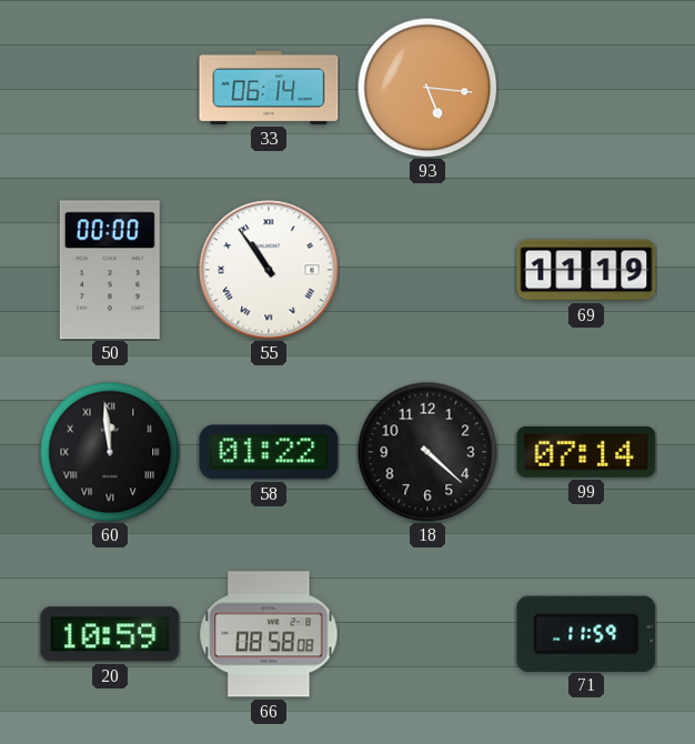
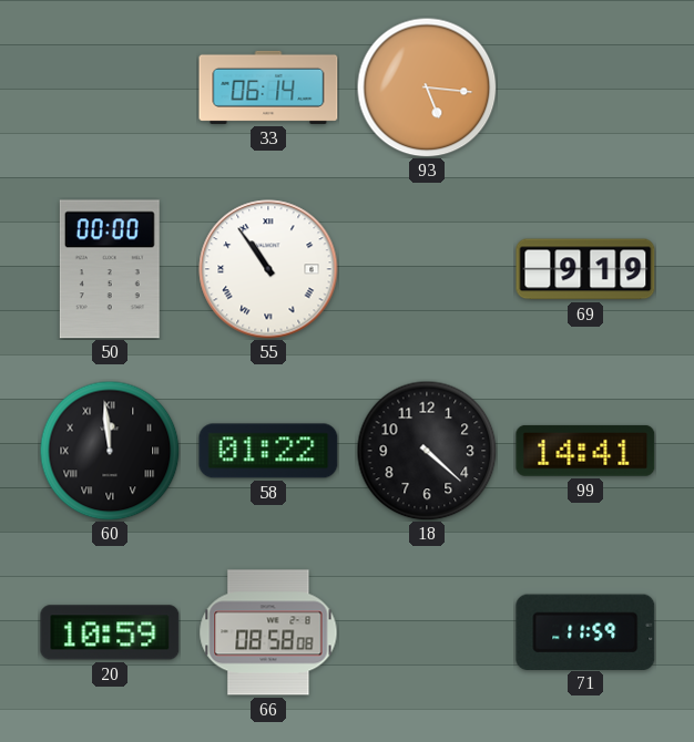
69: 11:19 -> 9:19
99: 07:14 -> 14:41
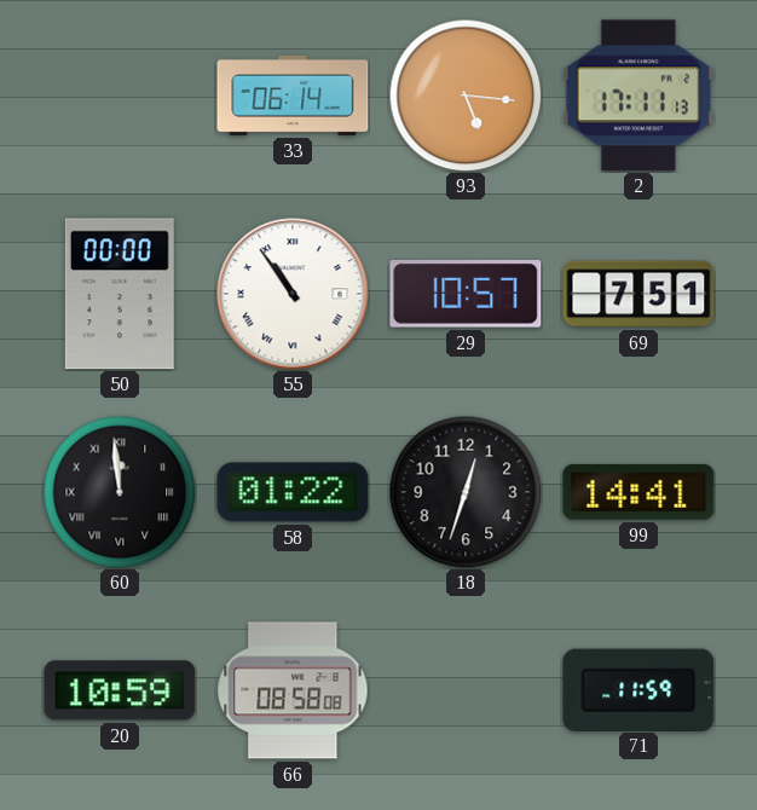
2: none -> 17:11
29: none -> 10:57
69: 9:19 -> 7:51
18: 4:22 -> 12:33
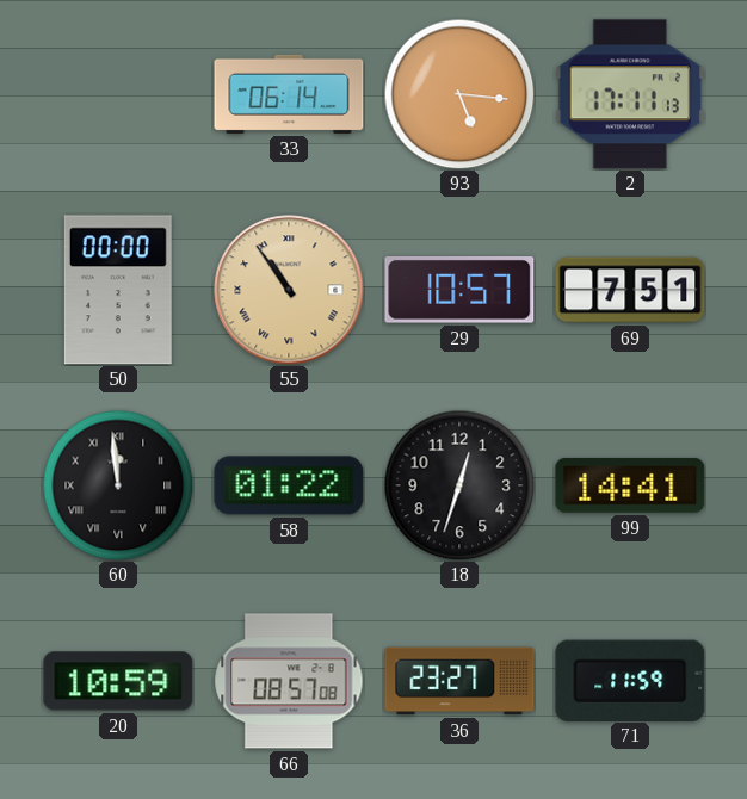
55 dial: white -> champagne
66: 08:58 -> 08:57
36: none -> 23:27
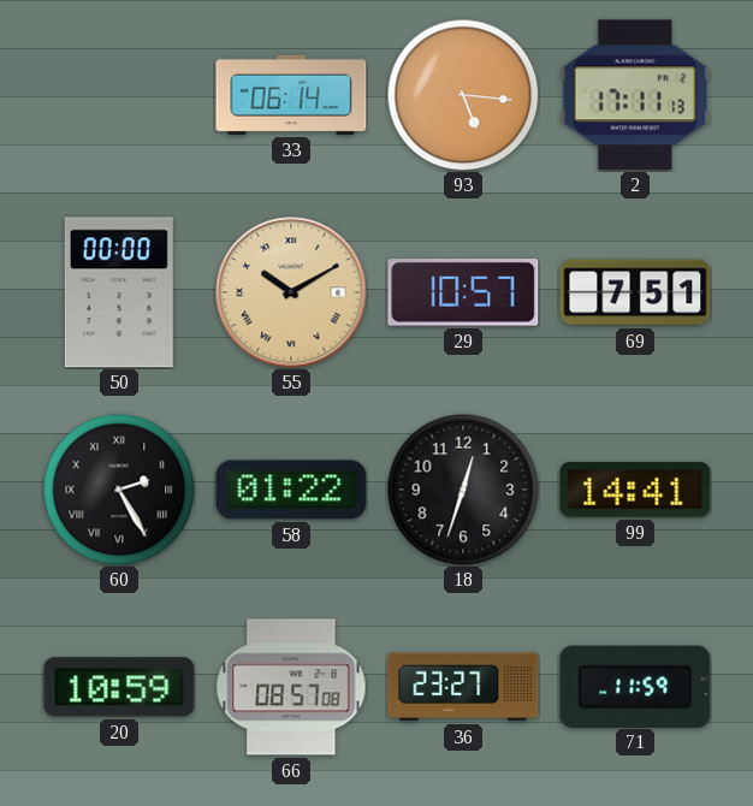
55: 10:54 -> 10:10
60: 11:59 -> 2:25
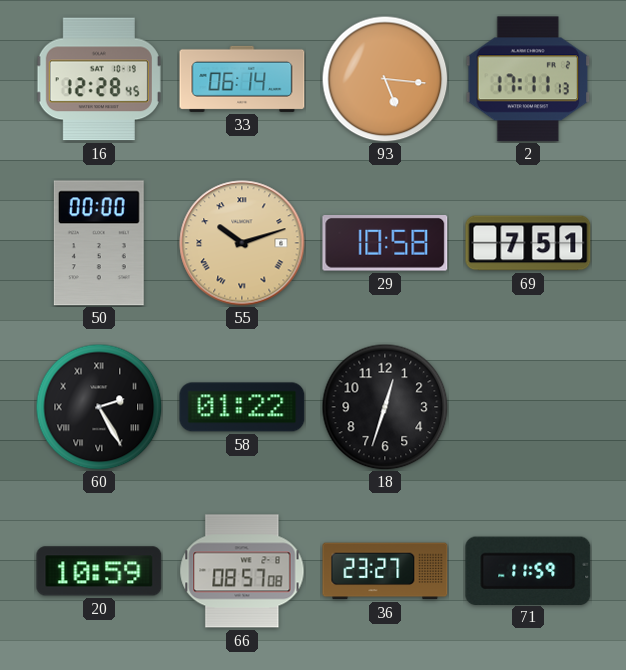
16: none -> 12:28
55: 10:10 -> 10:12
29: 10:57 -> 10:58
99: 14:41 -> none
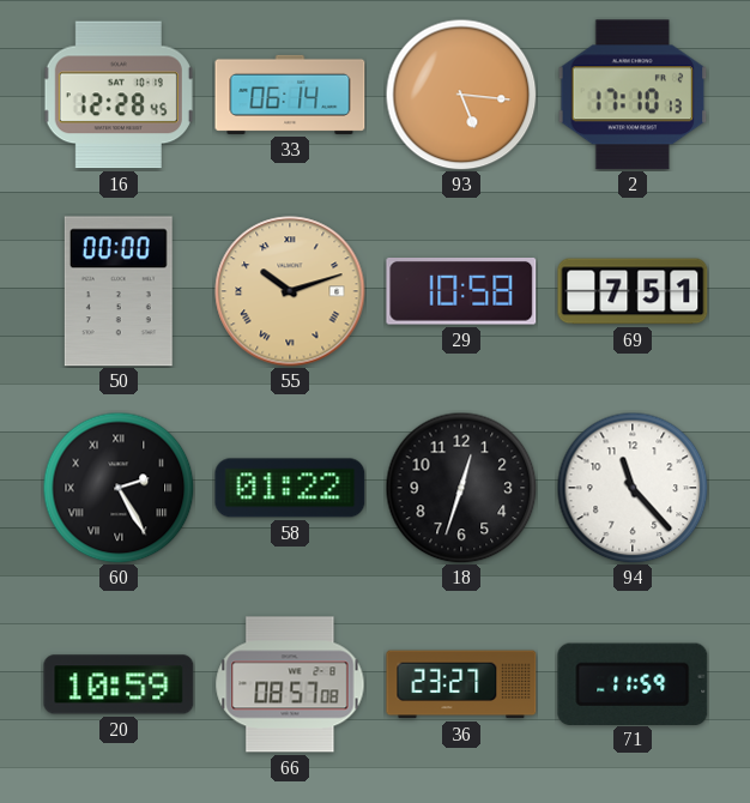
2: 17:11 -> 17:10
94: none -> 11:23
